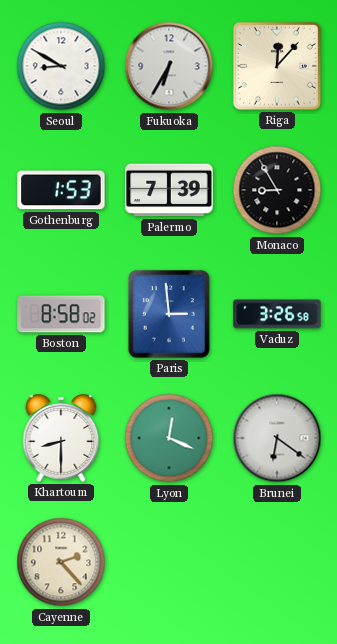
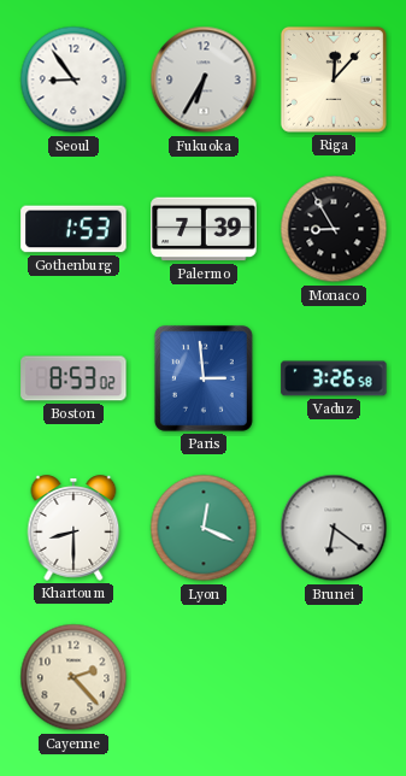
Seoul: 8:50 -> 8:54
Boston: 8:58 -> 8:53
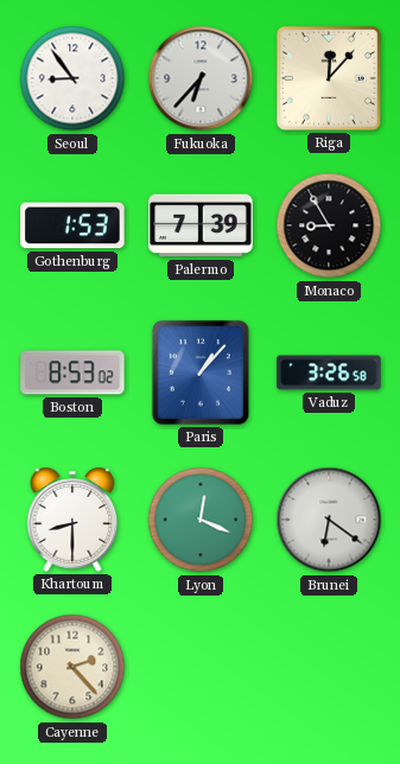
Fukuoka: 6:35 -> 6:37
Paris: 2:59 -> 1:07
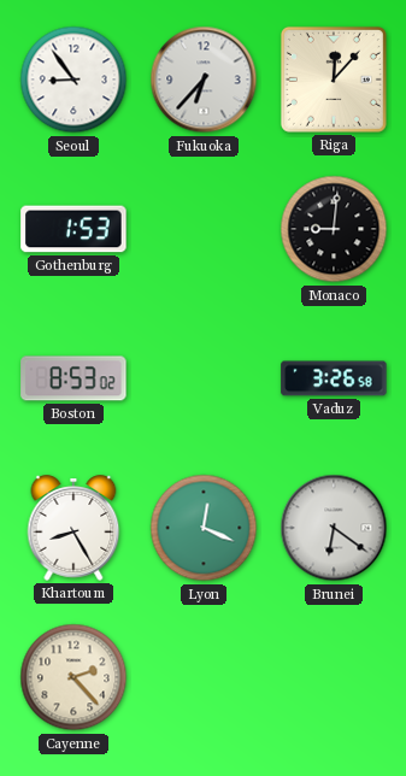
Palermo: 7:39 -> none
Monaco: 8:55 -> 9:01
Paris: 1:07 -> none
Khartoum: 8:30 -> 8:25
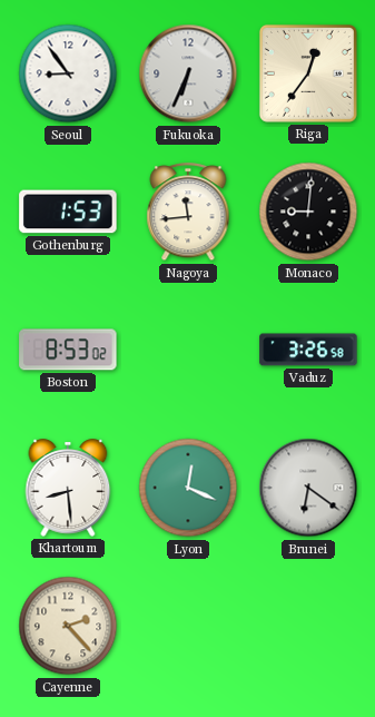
Fukuoka: 6:37 -> 6:34
Riga: 12:07 -> 12:36
Nagoya: none -> 11:44
Khartoum: 8:25 -> 8:29
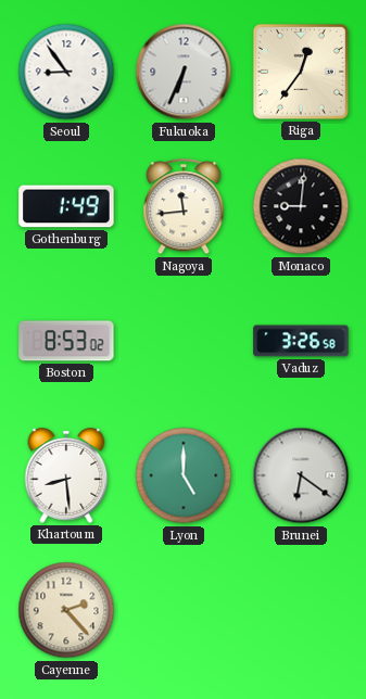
Gothenburg: 1:53 -> 1:49
Lyon: 12:19 -> 5:00
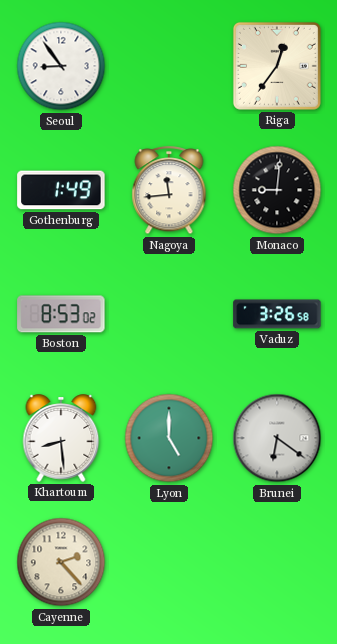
Fukuoka: 6:34 -> none
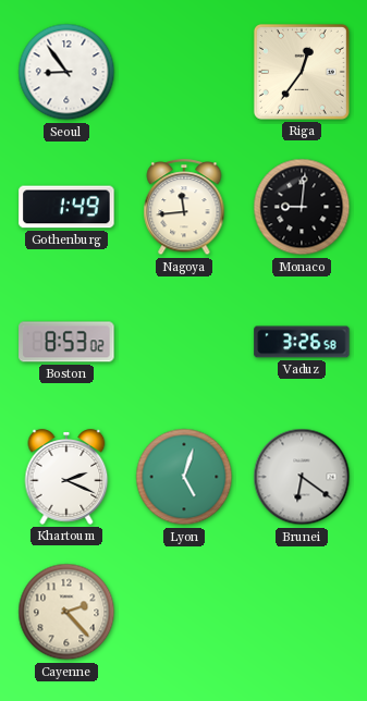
Khartoum: 8:29 -> 2:19
Lyon: 5:00 -> 5:03
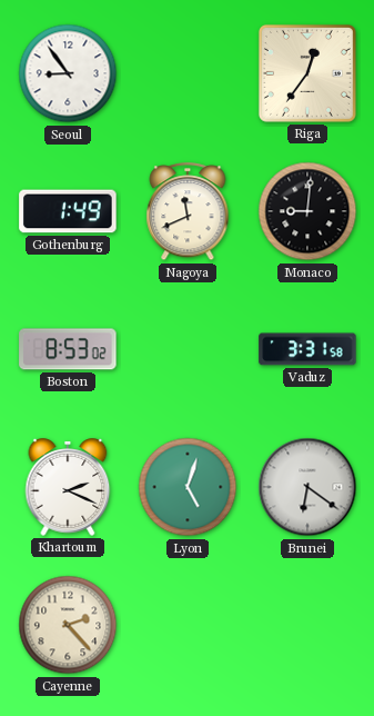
Nagoya: 11:44 -> 11:41
Vaduz: 3:26 -> 3:31
